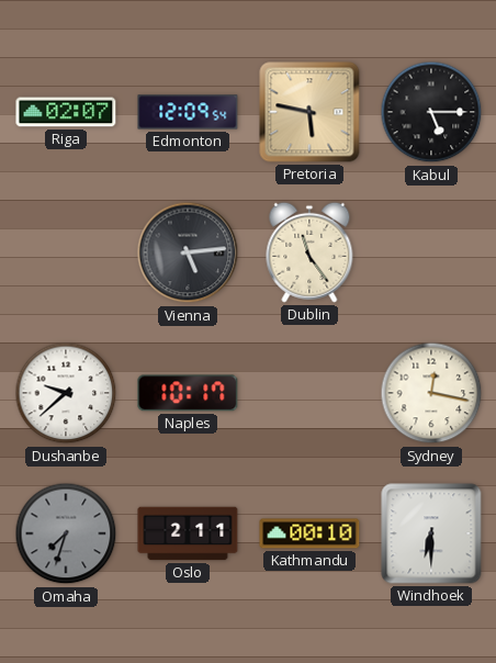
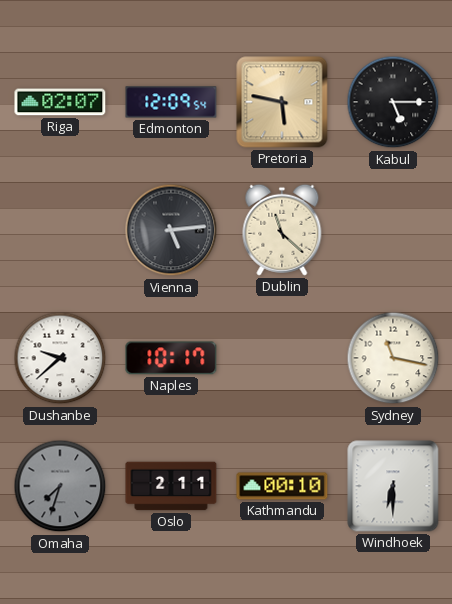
Dublin: 11:24 -> 11:22
Sydney: 12:17 -> 11:17
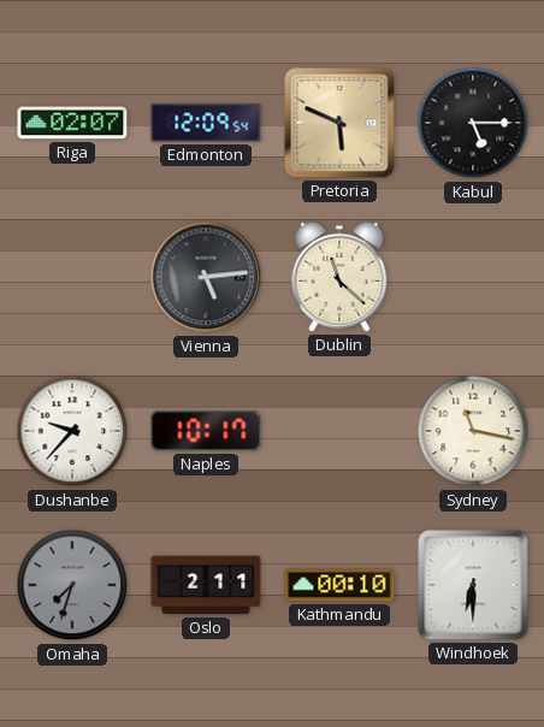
Pretoria: 5:47 -> 5:49
Dushanbe: 9:38 -> 9:37
